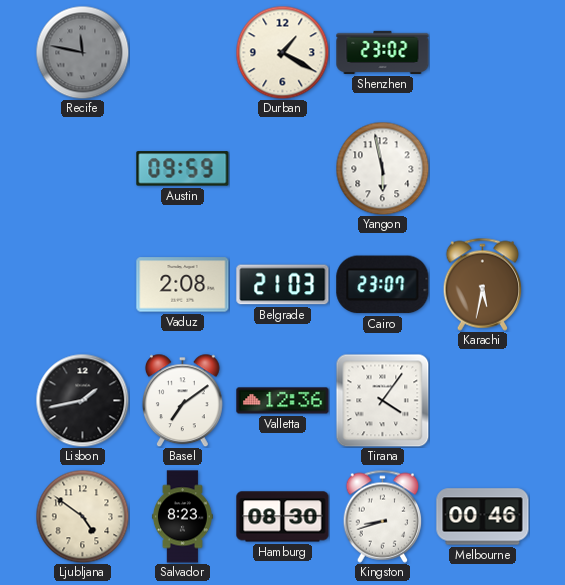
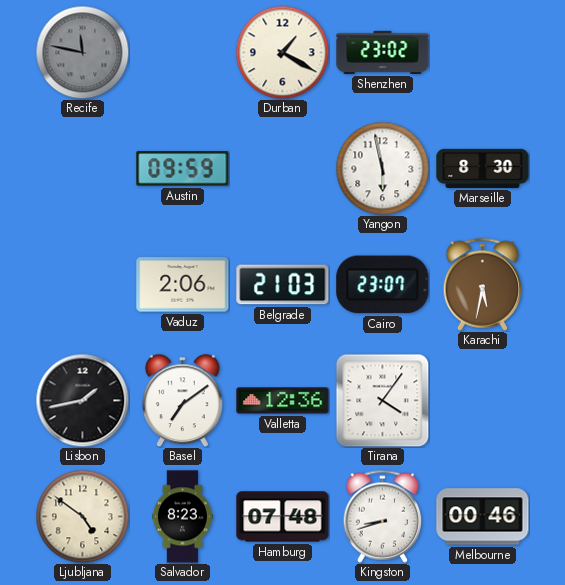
Marseille: none -> 8:30
Vaduz: 2:08 -> 2:06
Hamburg: 08:30 -> 07:48
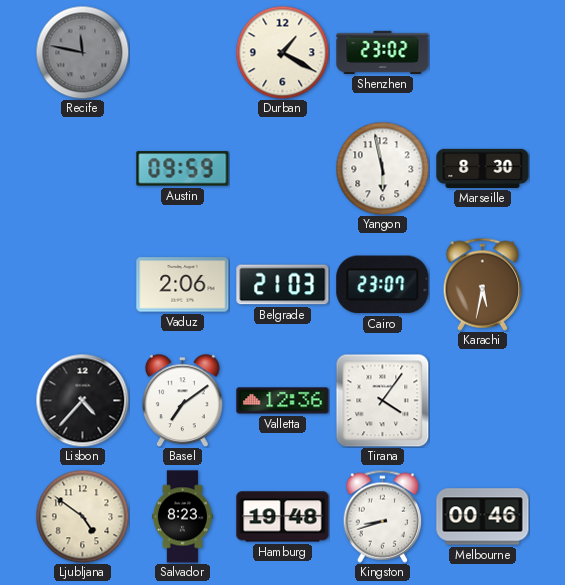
Lisbon: 1:43 -> 4:37
Hamburg: 07:48 -> 19:48
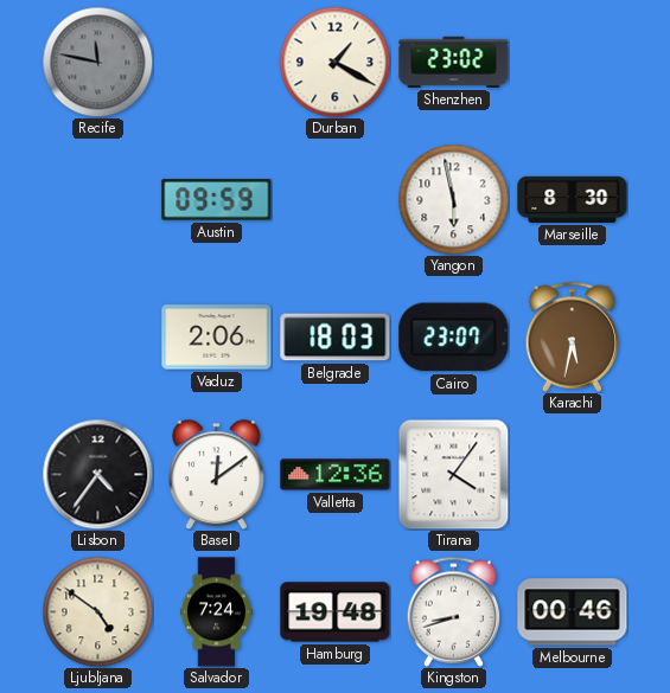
Belgrade: 21:03 -> 18:03
Lisbon: 4:37 -> 4:36
Basel: 7:09 -> 12:09
Salvador: 8:23 -> 7:24
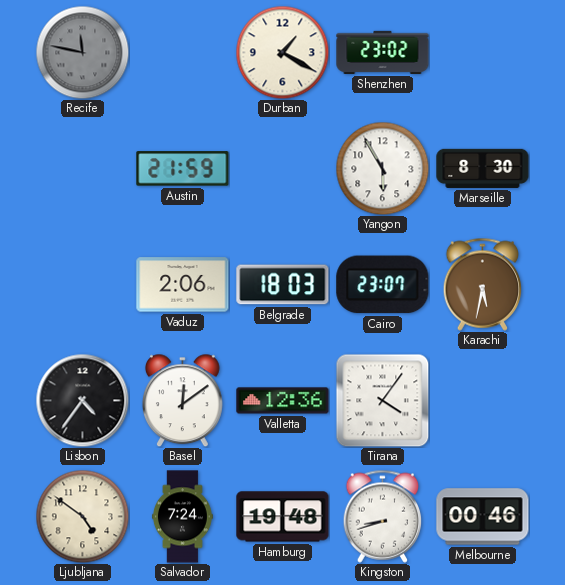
Austin: 09:59 -> 21:59
Yangon: 5:58 -> 5:55
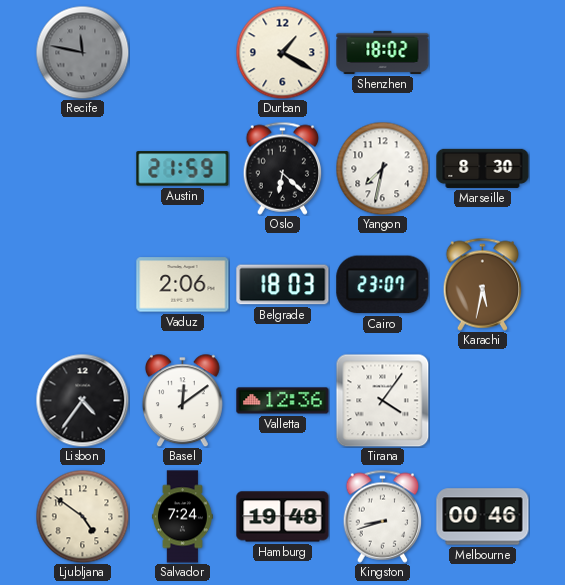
Shenzhen: 23:02 -> 18:02
Oslo: none -> 6:22
Yangon: 5:55 -> 7:32
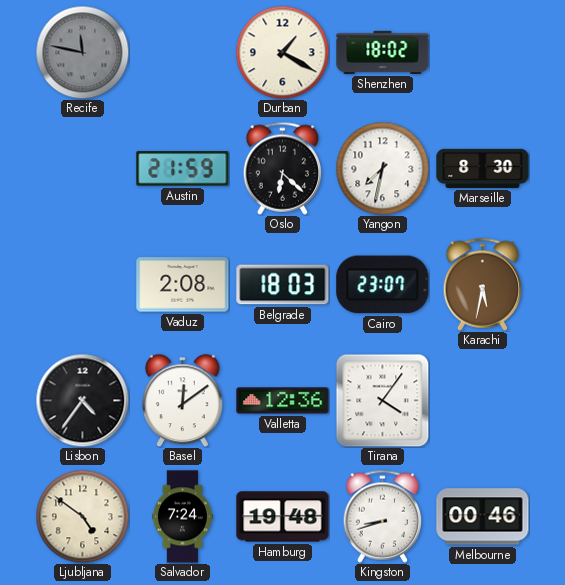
Vaduz: 2:06 -> 2:08
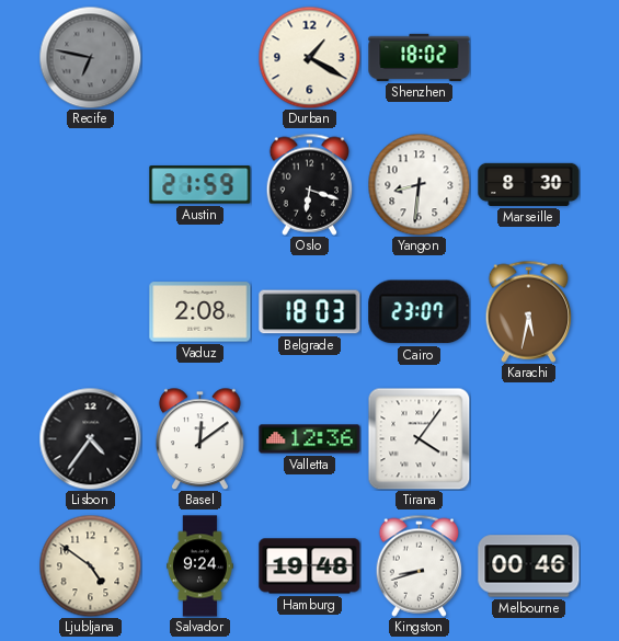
Recife: 11:47 -> 6:47
Oslo: 6:22 -> 6:18
Yangon: 7:32 -> 8:31
Salvador: 7:24 -> 9:24
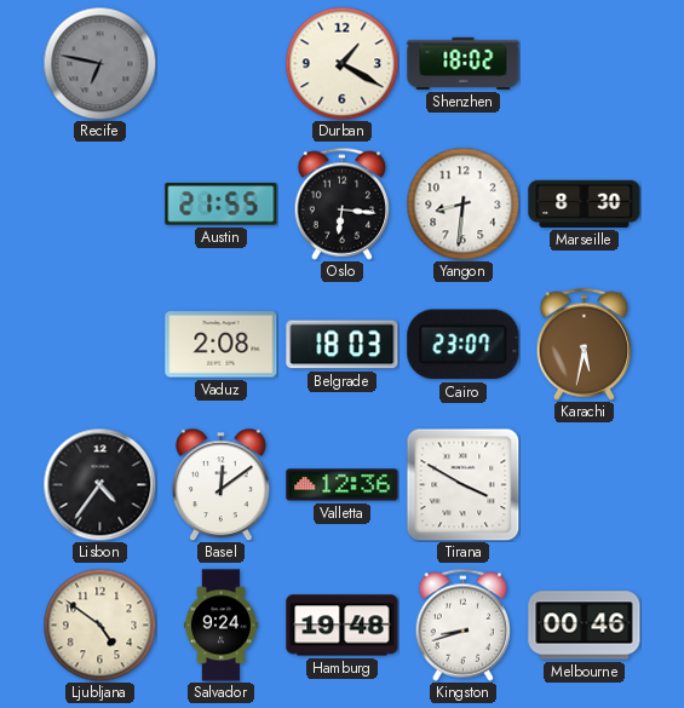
Austin: 21:59 -> 21:55
Oslo: 6:18 -> 6:16
Tirana: 4:06 -> 3:50
